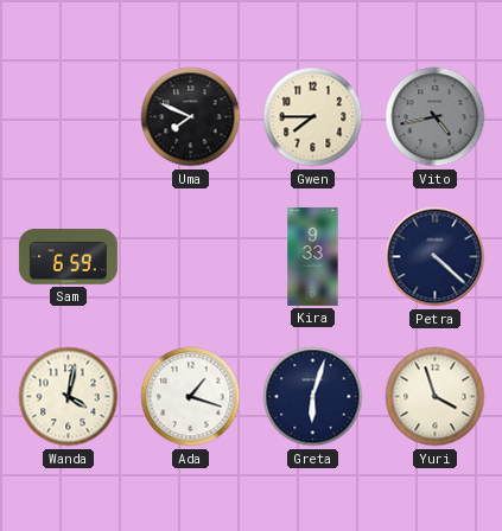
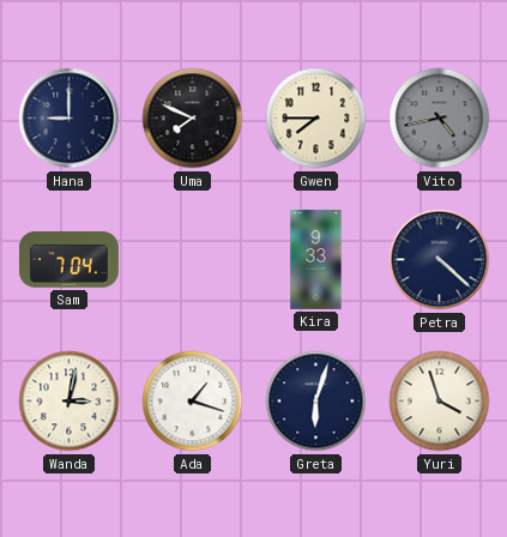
Hana: none -> 9:00
Sam: 6:59 -> 7:04
Wanda: 4:02 -> 3:02
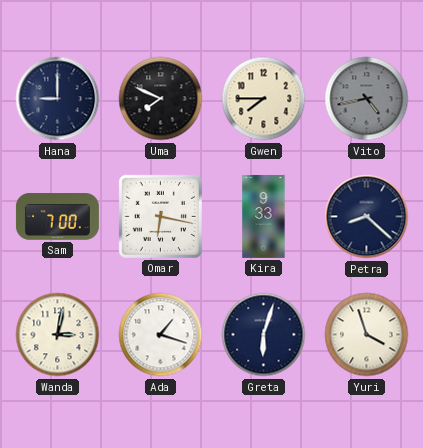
Sam: 7:04 -> 7:00
Omar: none -> 6:17
Petra: 4:22 -> 8:22
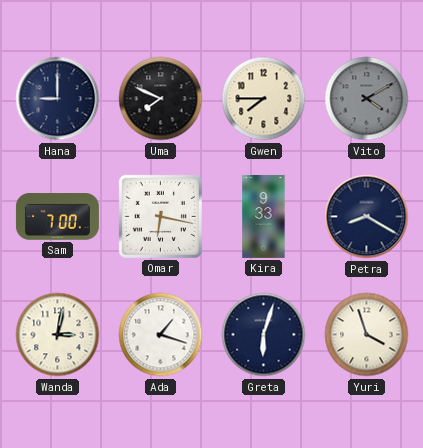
Vito: 4:43 -> 4:10
Petra: 8:22 -> 8:20
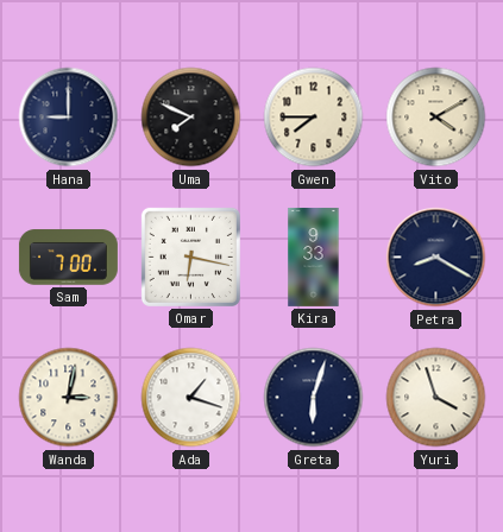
Vito dial: grey -> cream
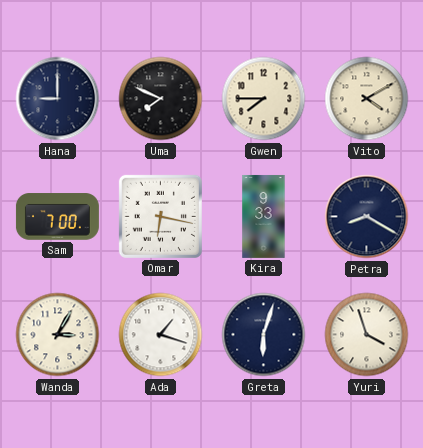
Wanda: 3:02 -> 3:05
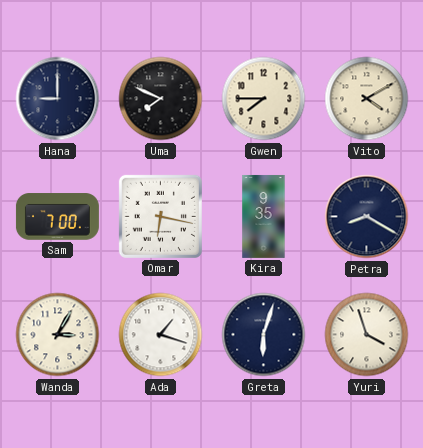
Kira: 9:33 -> 9:35
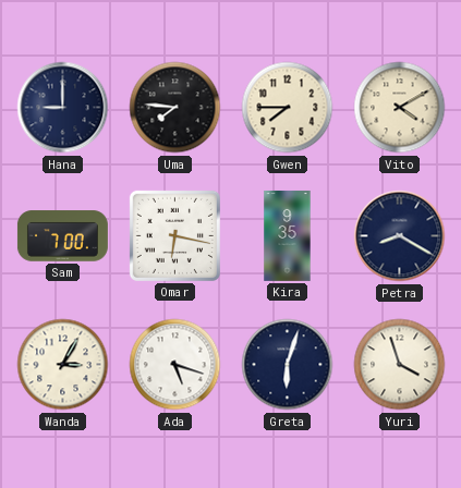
Uma: 7:49 -> 7:46
Ada: 1:18 -> 5:18
